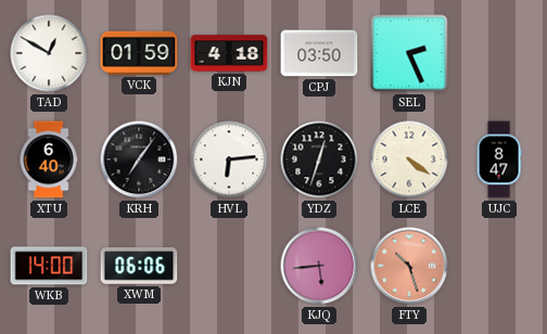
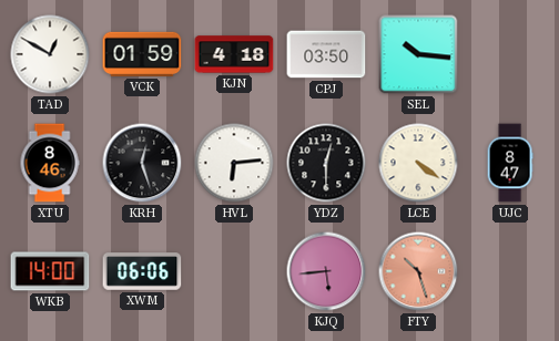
SEL: 2:26 -> 10:16
XTU: 6:40 -> 8:46
KRH: 7:06 -> 12:27
YDZ: 12:33 -> 12:30
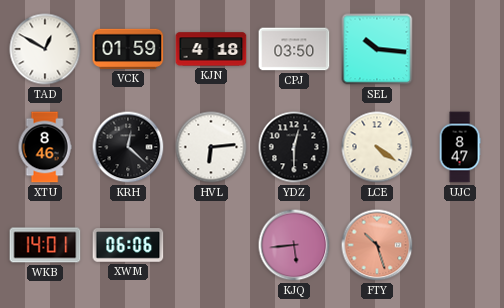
KRH: 12:27 -> 12:22
WKB: 14:00 -> 14:01
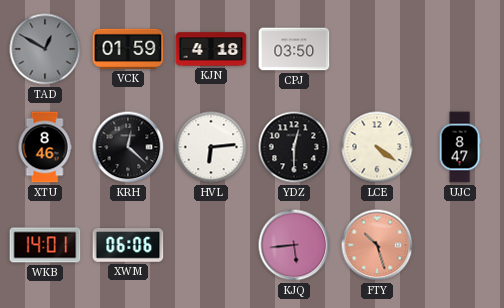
TAD dial: white -> grey
SEL: 10:16 -> none
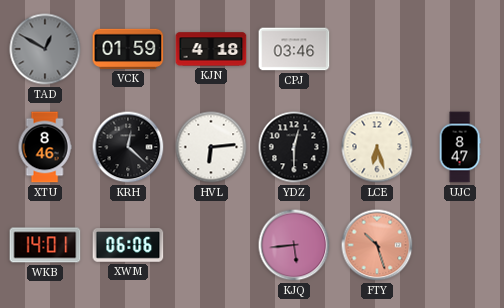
CPJ: 03:50 -> 03:46
LCE: 4:21 -> 6:27
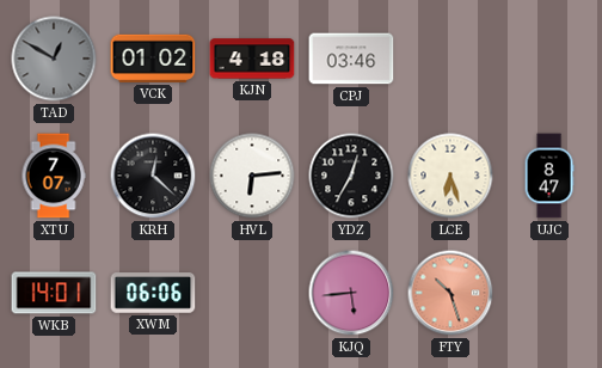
VCK: 01:59 -> 01:02
XTU: 8:46 -> 7:07
YDZ: 12:30 -> 12:35
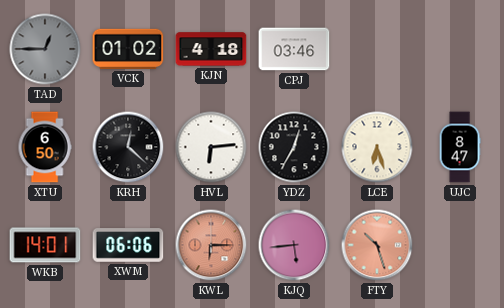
TAD: 12:50 -> 12:45
XTU: 7:07 -> 6:50
KWL: none -> 6:15
